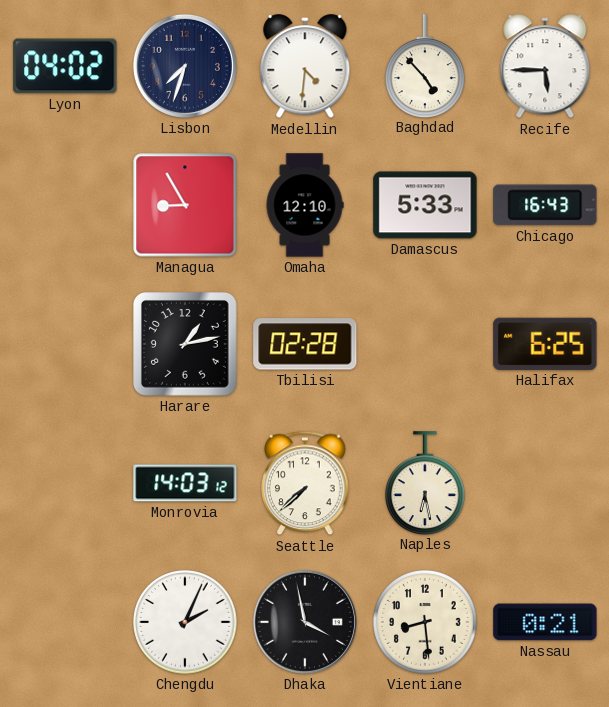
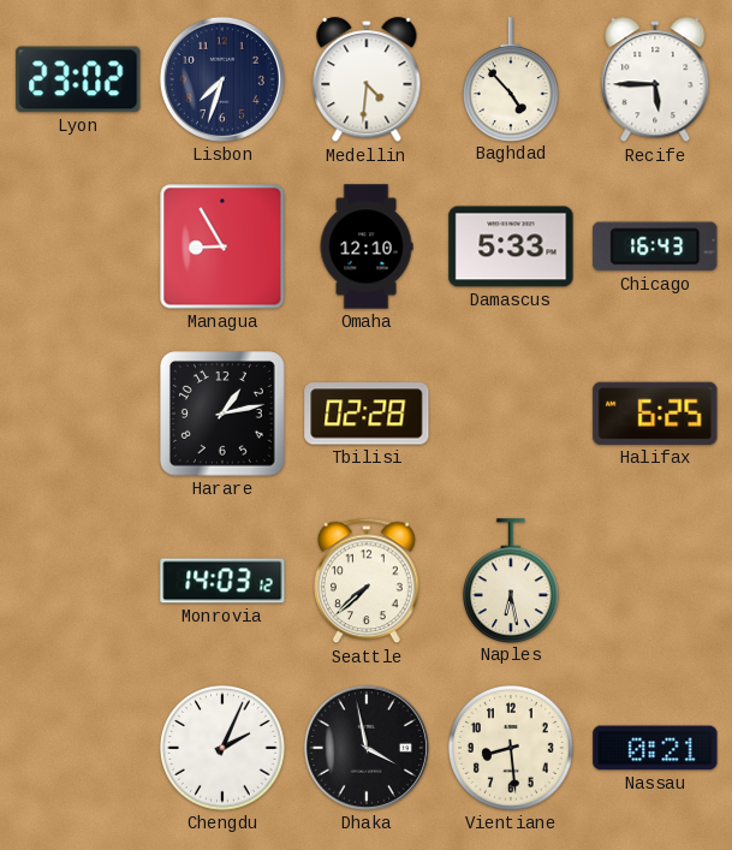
Lyon: 04:02 -> 23:02
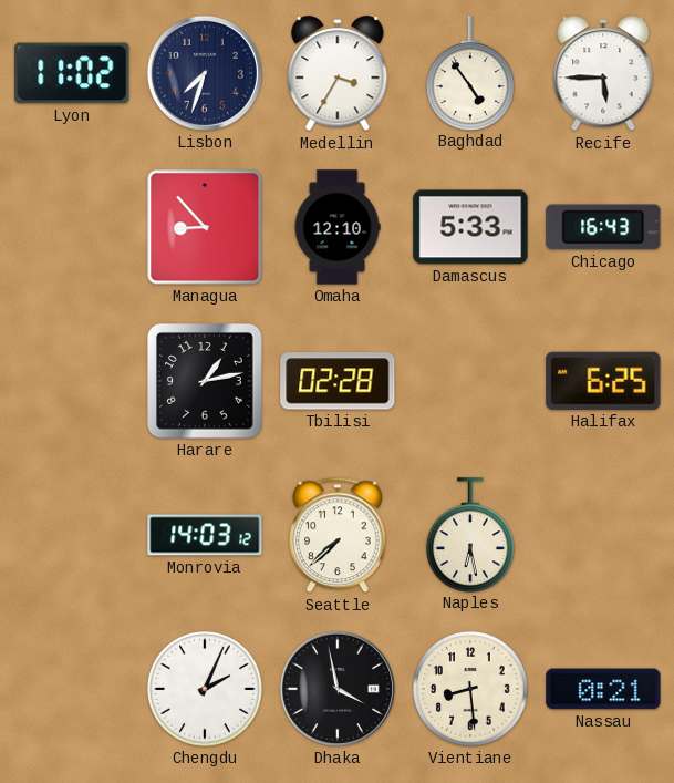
Lyon: 23:02 -> 11:02
Medellin: 4:31 -> 3:35
Baghdad: 4:53 -> 4:54
Managua: 8:55 -> 8:53
